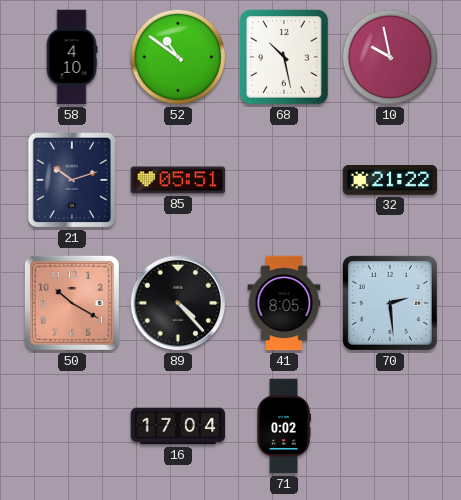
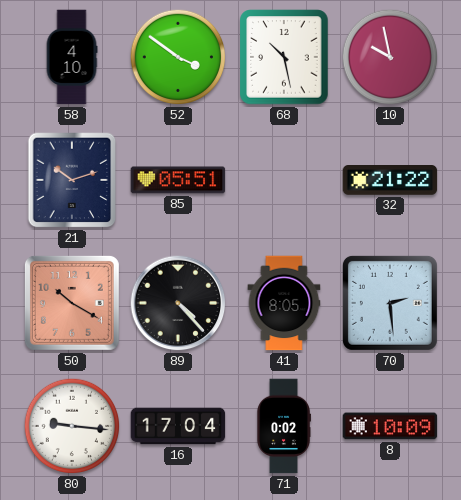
52: 10:51 -> 3:51
80: none -> 9:16
8: none -> 10:09
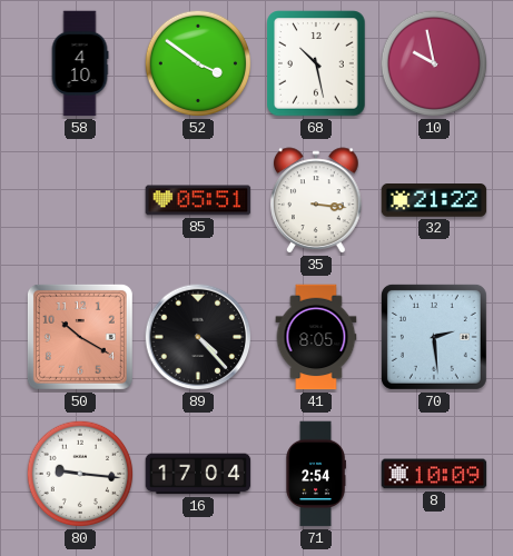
21: 10:12 -> none
35: none -> 3:16
71: 0:02 -> 2:54
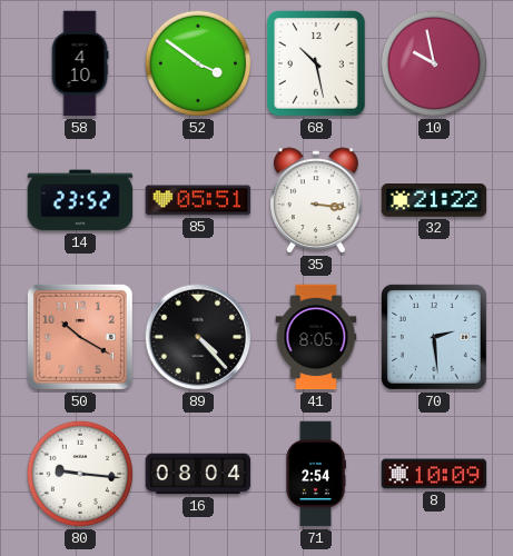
14: none -> 23:52
16: 17:04 -> 08:04
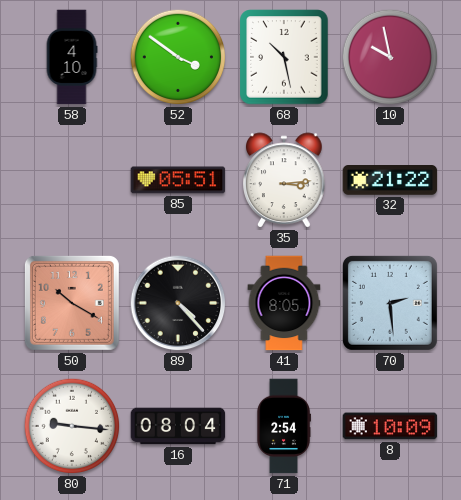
14: 23:52 -> none
35: 3:16 -> 3:14
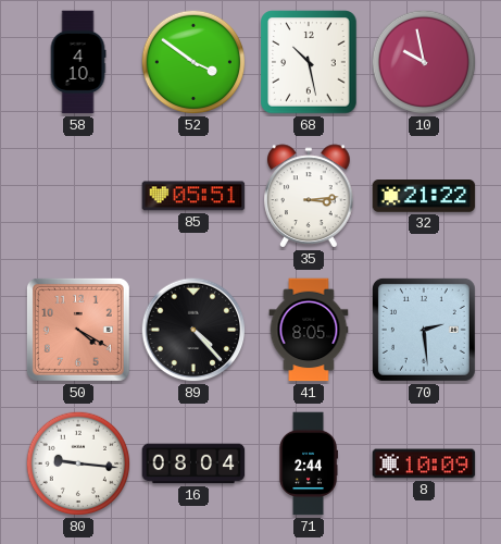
50: 10:20 -> 4:20
71: 2:54 -> 2:44
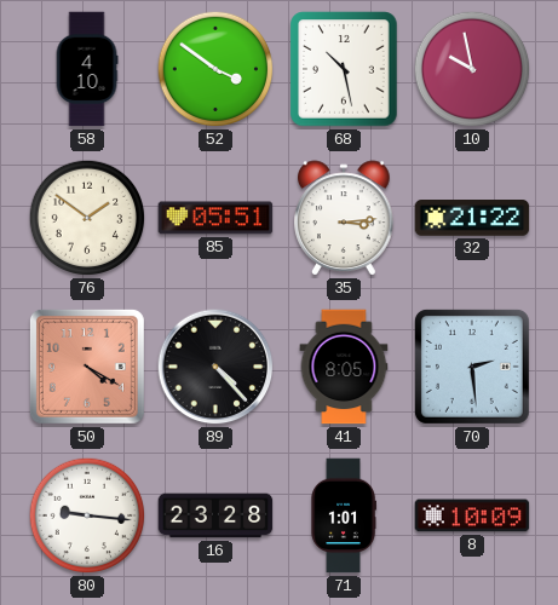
76: none -> 1:51
16: 08:04 -> 23:28
71: 2:44 -> 1:01
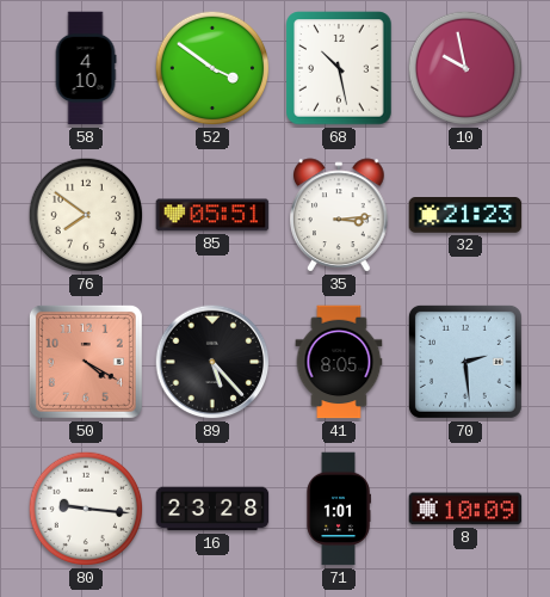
76: 1:51 -> 7:51
32: 21:22 -> 21:23
89: 4:23 -> 5:23
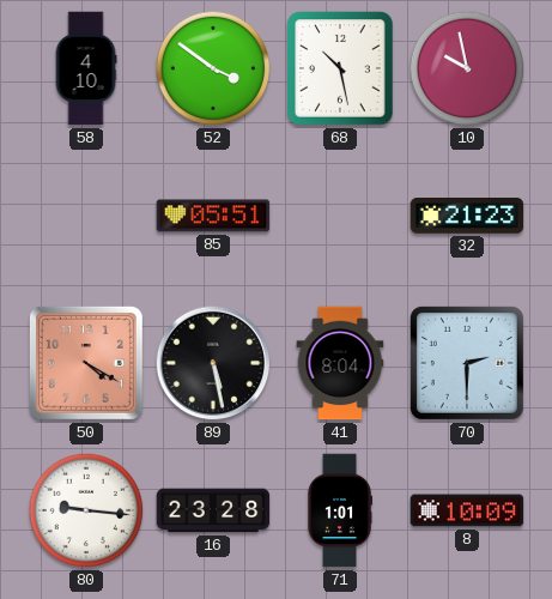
76: 7:51 -> none
35: 3:14 -> none
89: 5:23 -> 5:28
41: 8:05 -> 8:04
70: 2:29 -> 2:30
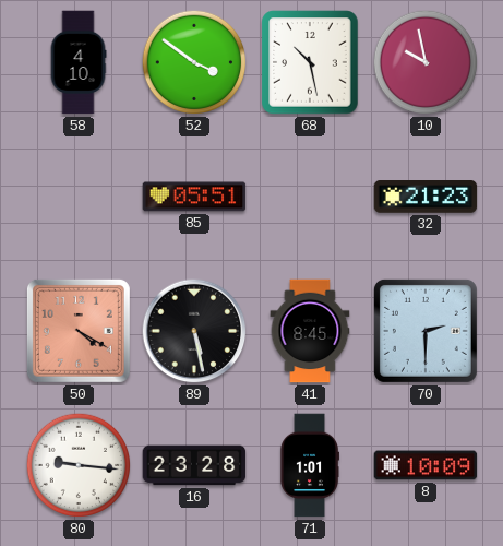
41: 8:04 -> 8:45
